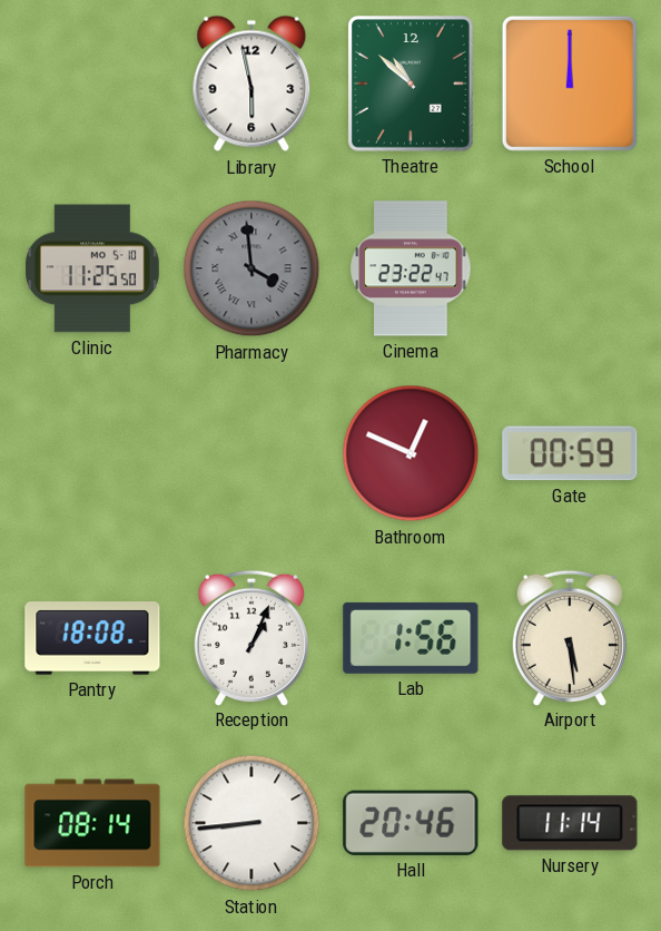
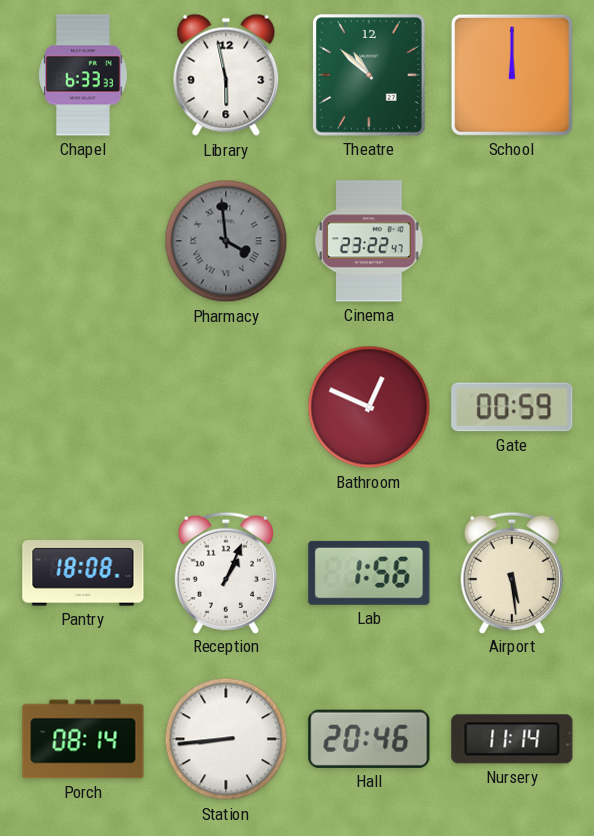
Chapel: none -> 6:33
Clinic: 11:25 -> none
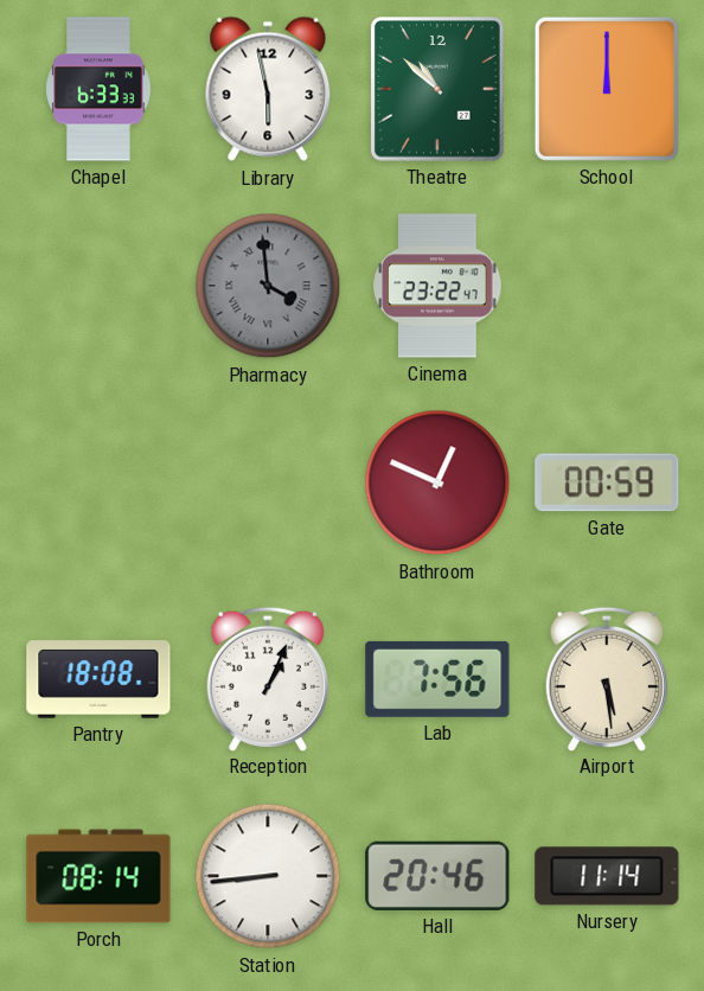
Lab: 1:56 -> 7:56
